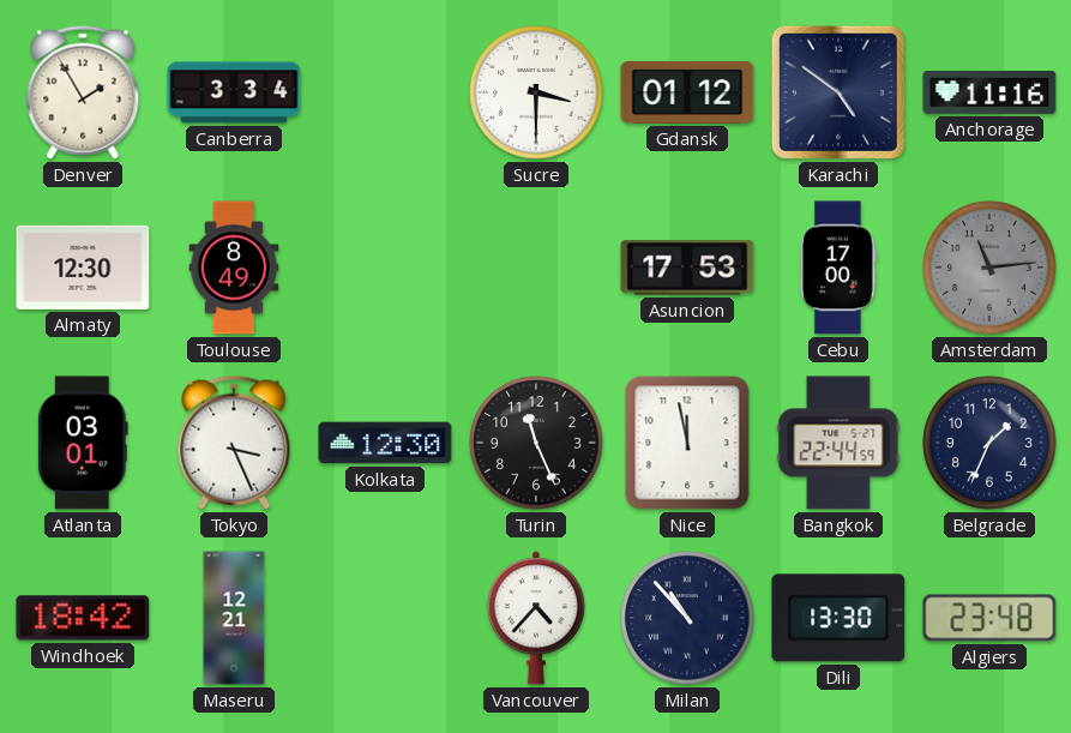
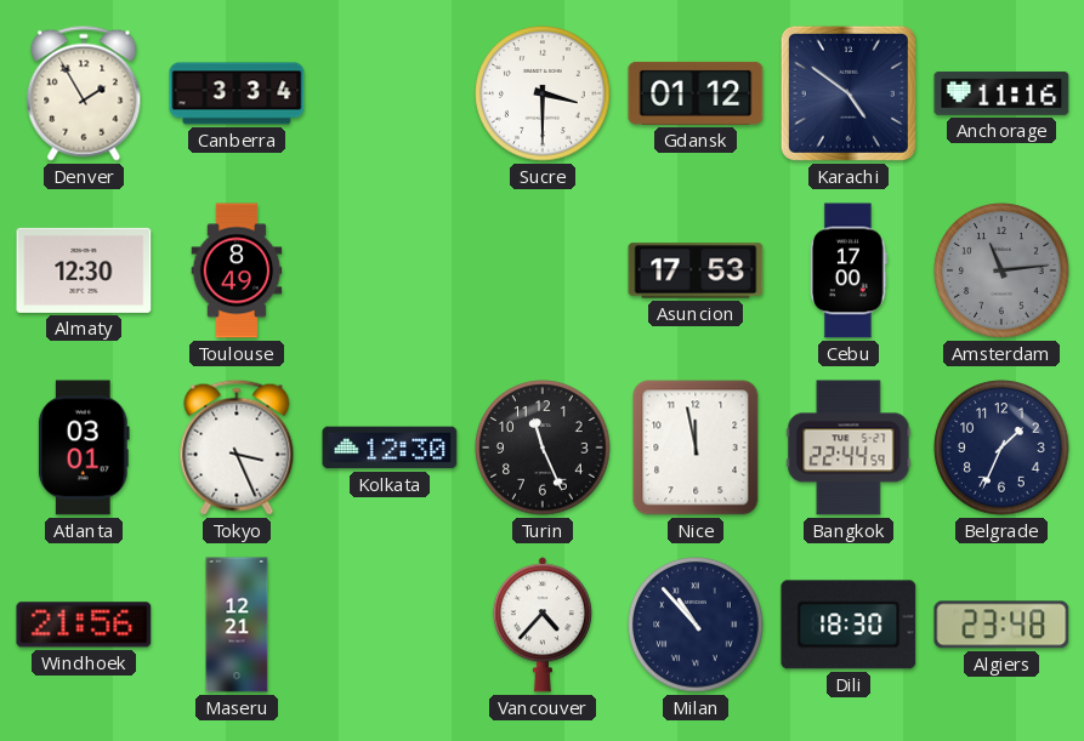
Windhoek: 18:42 -> 21:56
Dili: 13:30 -> 18:30
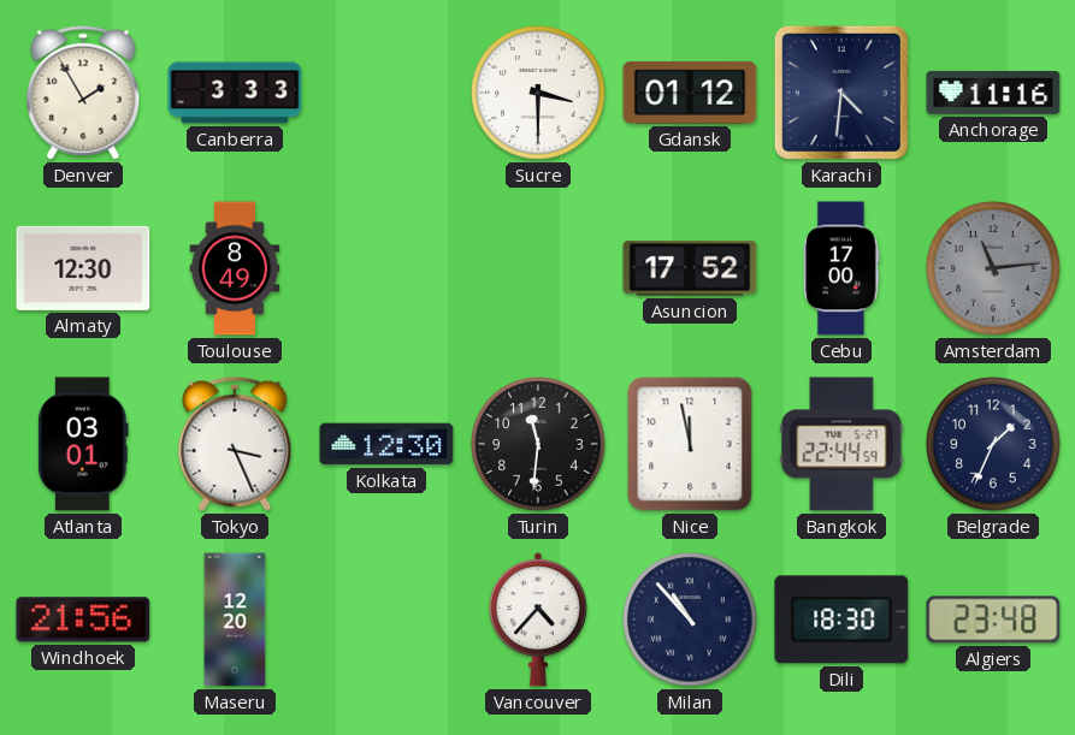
Canberra: 3:34 -> 3:33
Karachi: 4:51 -> 4:31
Asuncion: 17:53 -> 17:52
Turin: 11:26 -> 11:31
Maseru: 12:21 -> 12:20
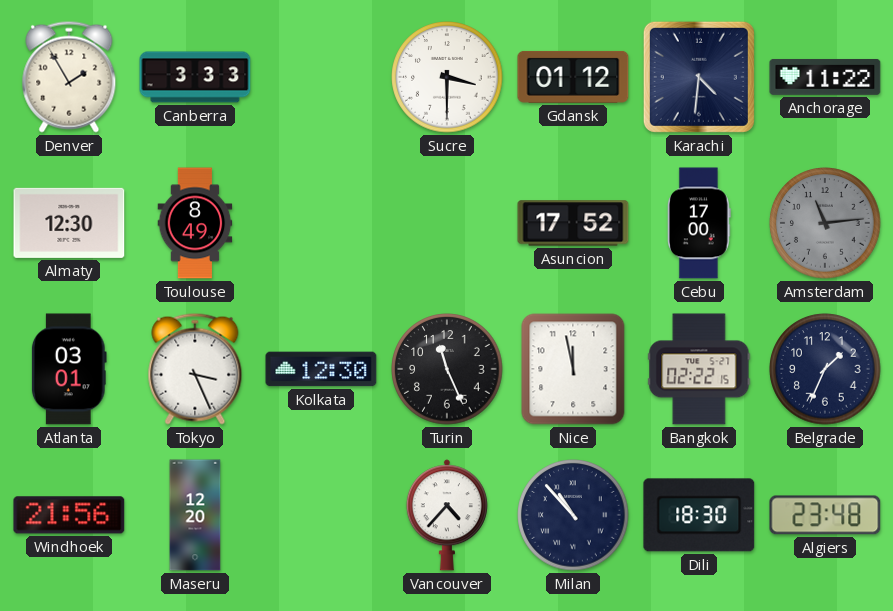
Anchorage: 11:16 -> 11:22
Turin: 11:31 -> 11:26
Bangkok: 22:44 -> 02:22
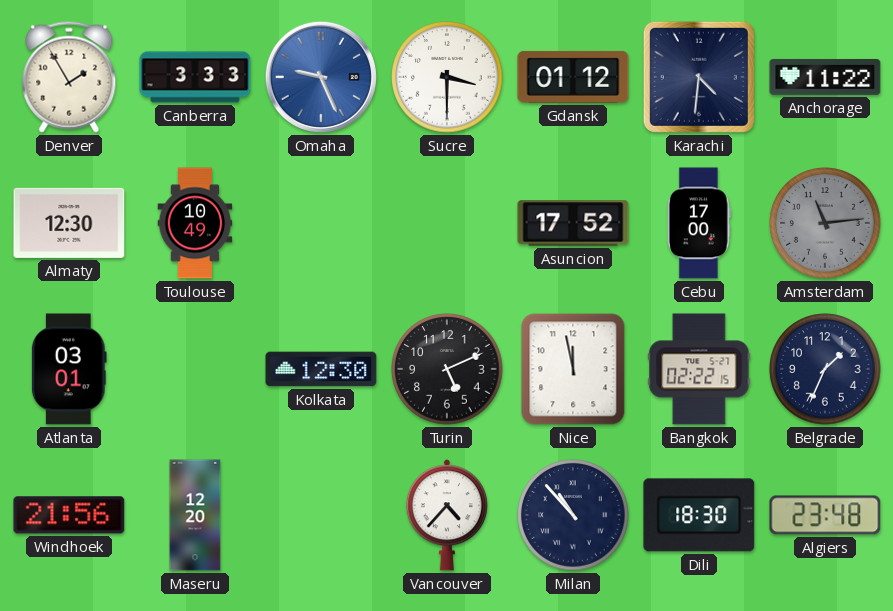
Omaha: none -> 9:26
Toulouse: 8:49 -> 10:49
Tokyo: 3:26 -> none
Turin: 11:26 -> 5:11
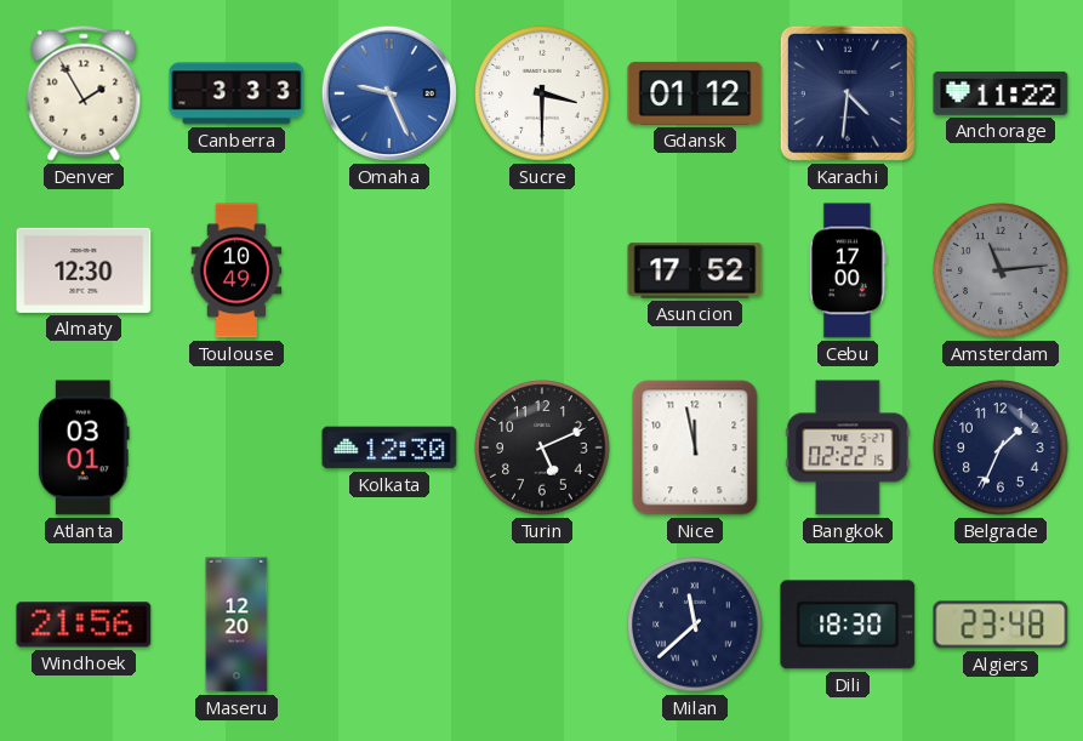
Vancouver: 4:37 -> none
Milan: 10:53 -> 11:38
